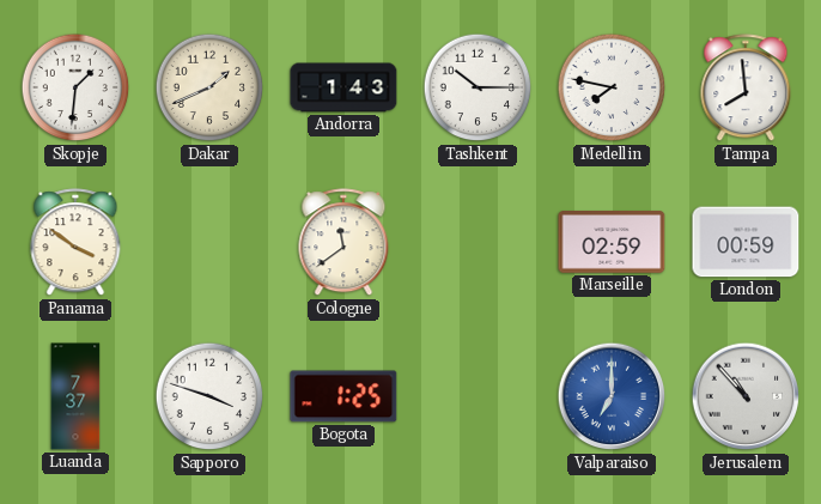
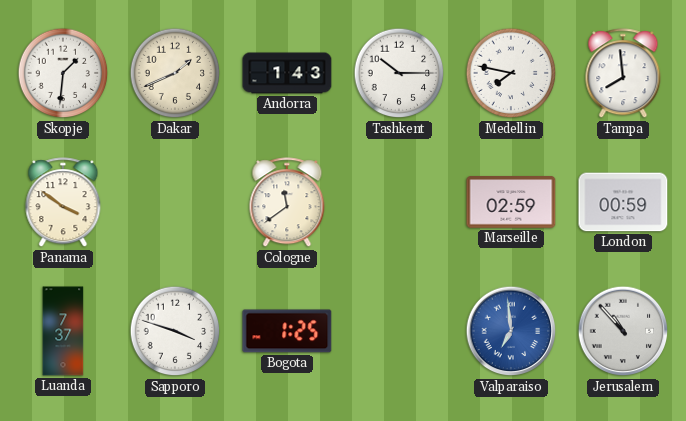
Valparaiso: 7:00 -> 6:59
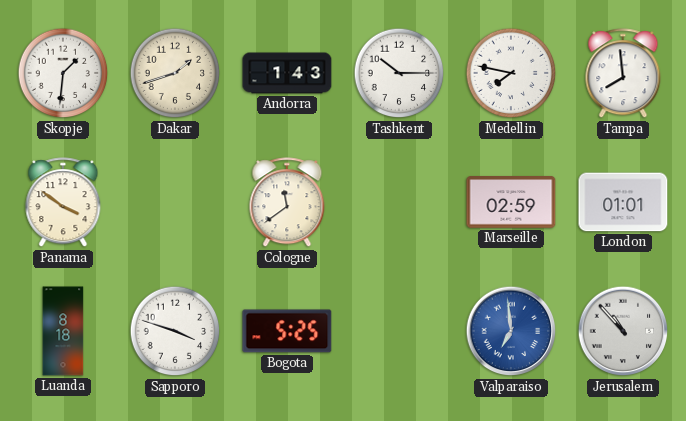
Dakar: 1:41 -> 1:42
London: 00:59 -> 01:01
Luanda: 7:37 -> 8:18
Bogota: 1:25 -> 5:25
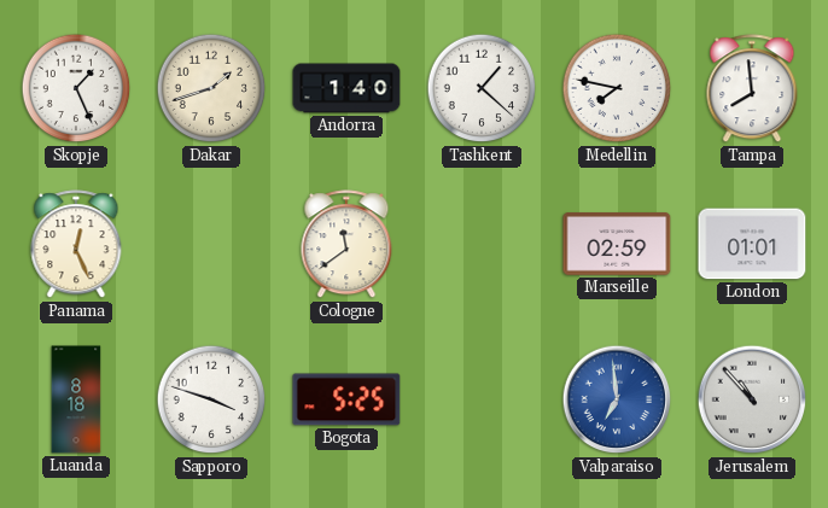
Skopje: 1:31 -> 1:26
Andorra: 1:43 -> 1:40
Tashkent: 10:15 -> 1:22
Panama: 3:51 -> 12:26
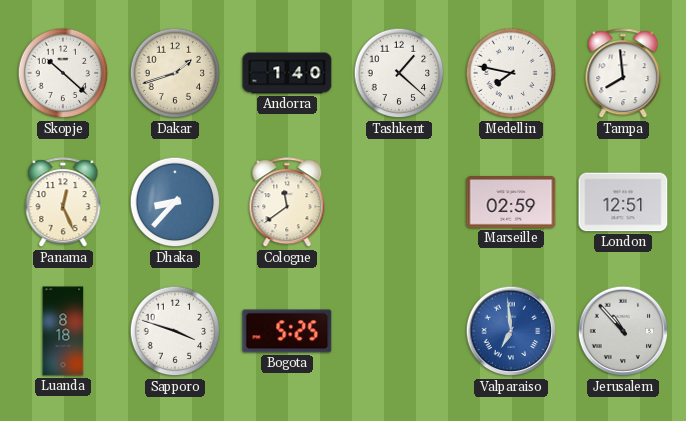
Skopje: 1:26 -> 10:22
Dhaka: none -> 8:37
London: 01:01 -> 12:51
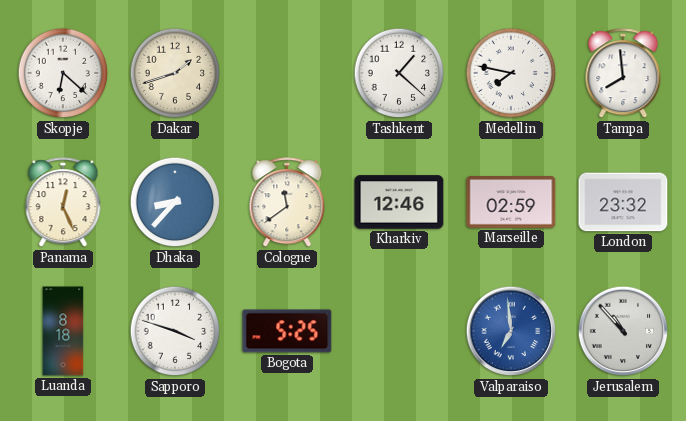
Skopje: 10:22 -> 6:22
Andorra: 1:40 -> none
Kharkiv: none -> 12:46
London: 12:51 -> 23:32
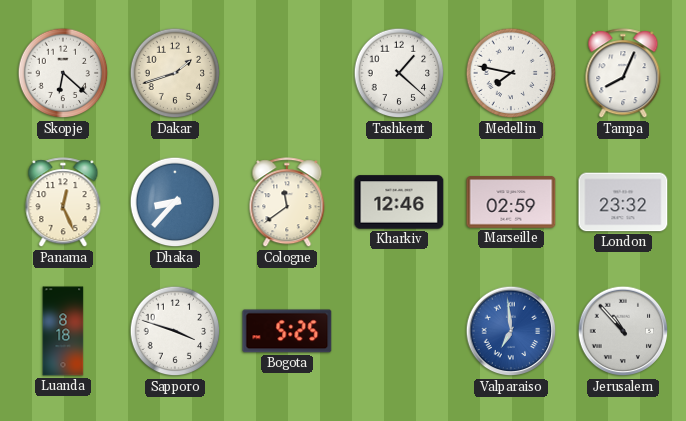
Tampa: 7:59 -> 8:04
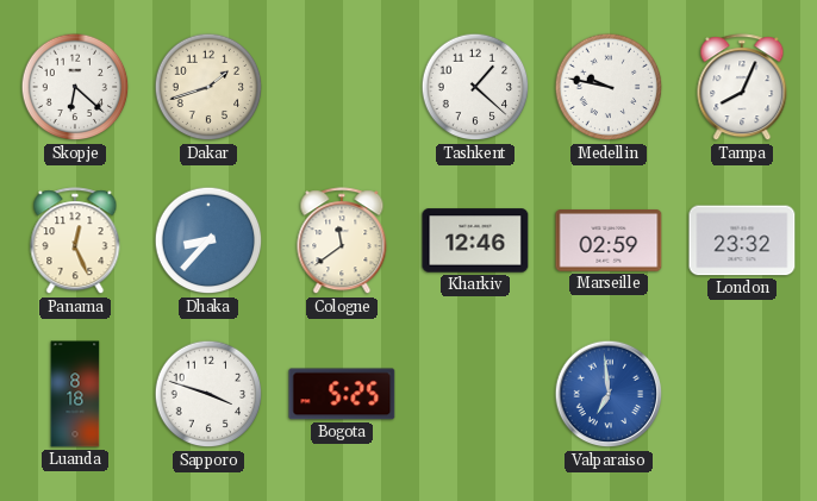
Medellin: 7:47 -> 9:47
Jerusalem: 10:53 -> none
